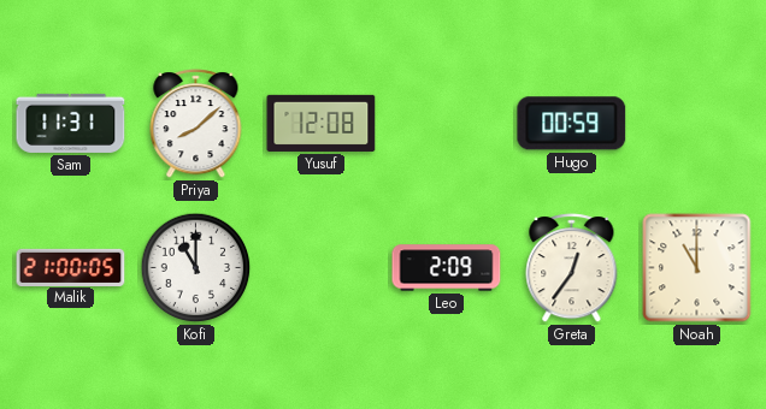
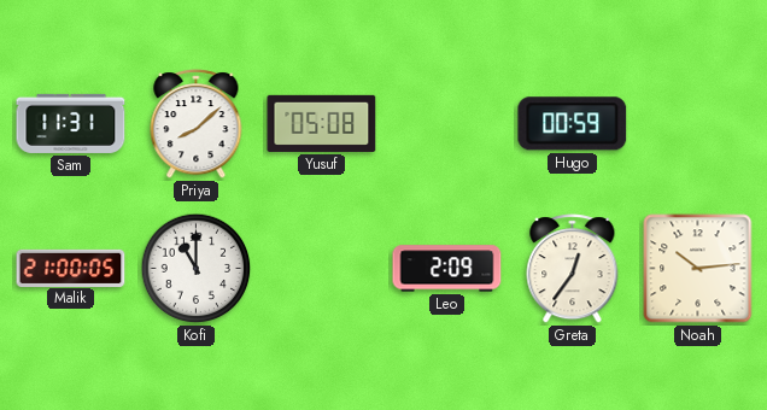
Yusuf: 12:08 -> 05:08
Noah: 11:00 -> 10:14
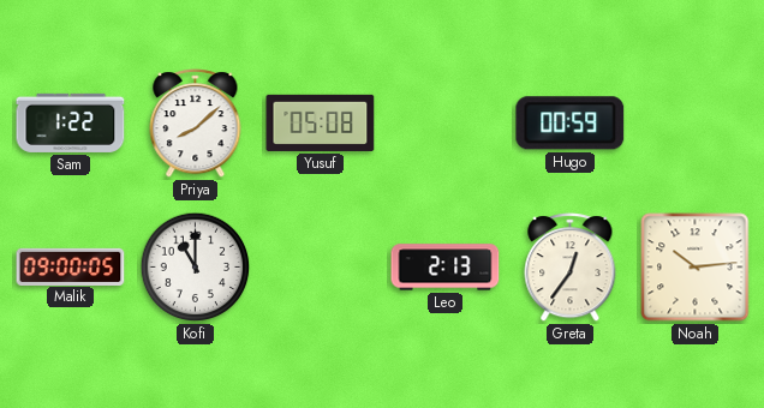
Sam: 11:31 -> 1:22
Malik: 21:00 -> 09:00
Leo: 2:09 -> 2:13
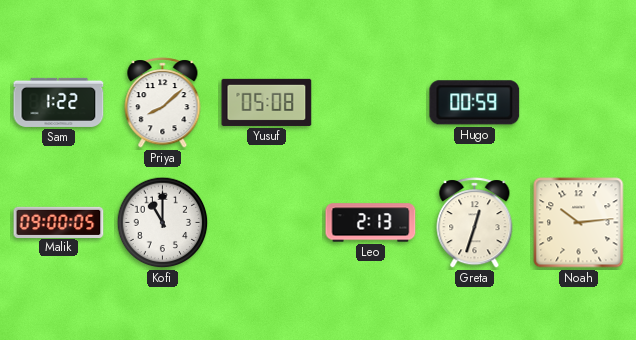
Greta: 12:36 -> 12:33
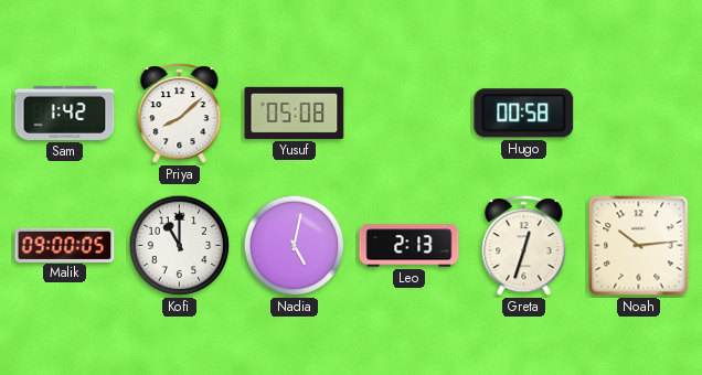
Sam: 1:22 -> 1:42
Hugo: 00:59 -> 00:58
Nadia: none -> 5:02
